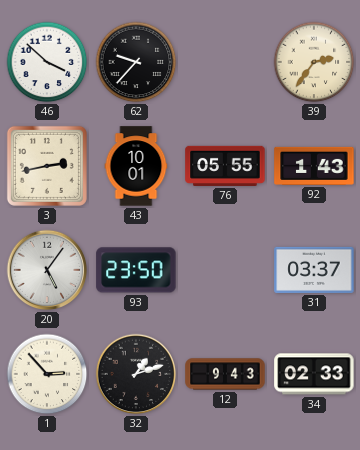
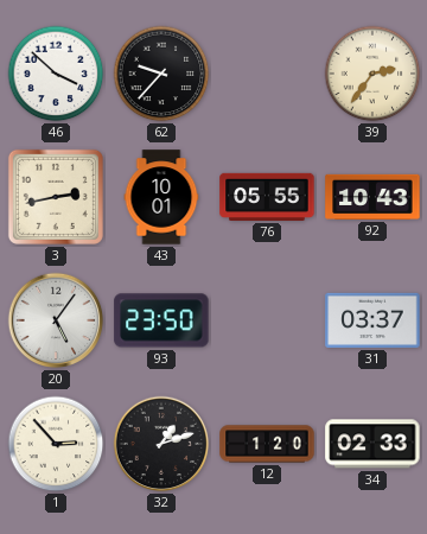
92: 1:43 -> 10:43
12: 9:43 -> 1:20
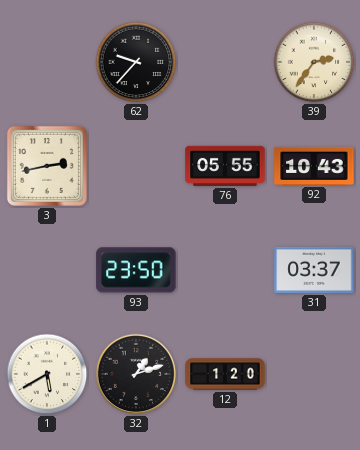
46: 3:52 -> none
43: 10:01 -> none
20: 5:06 -> none
1: 2:53 -> 5:40
34: 02:33 -> none
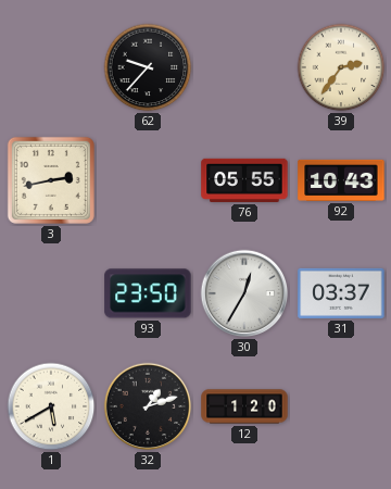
30: none -> 12:35
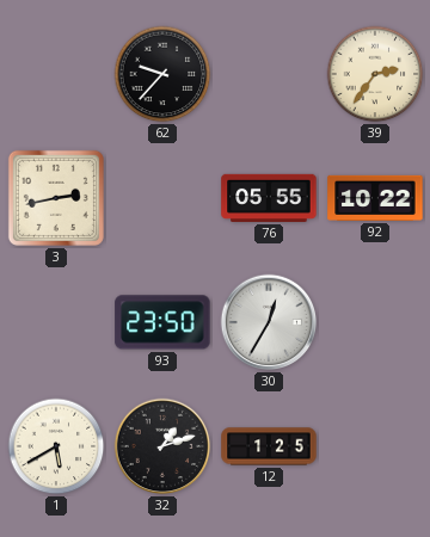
92: 10:43 -> 10:22
31: 03:37 -> none
12: 1:20 -> 1:25
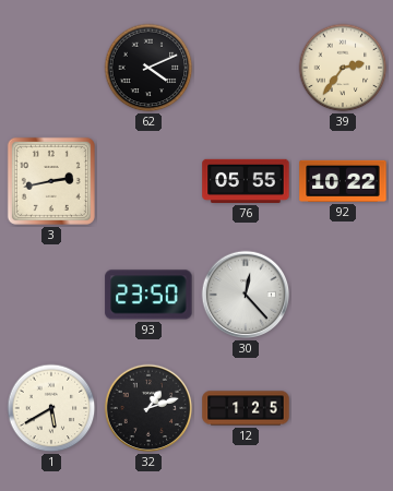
62: 9:37 -> 4:11
30: 12:35 -> 12:23
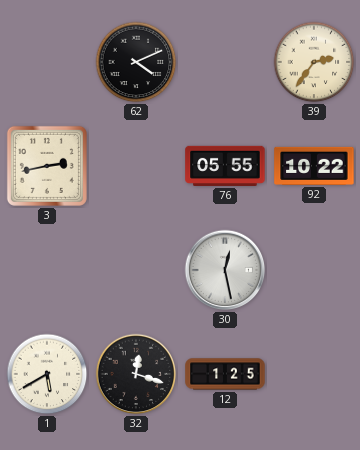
93: 23:50 -> none
30: 12:23 -> 12:28
32: 1:12 -> 12:18
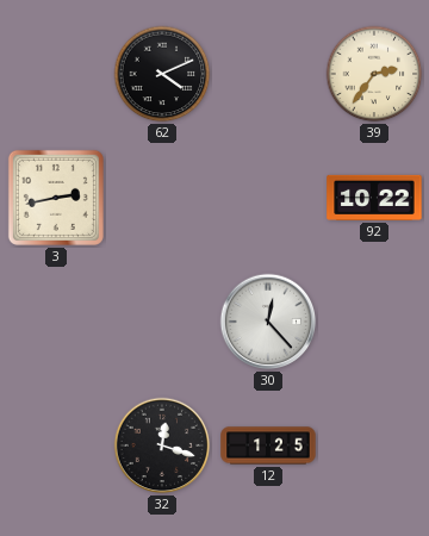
76: 05:55 -> none
30: 12:28 -> 12:23
1: 5:40 -> none
